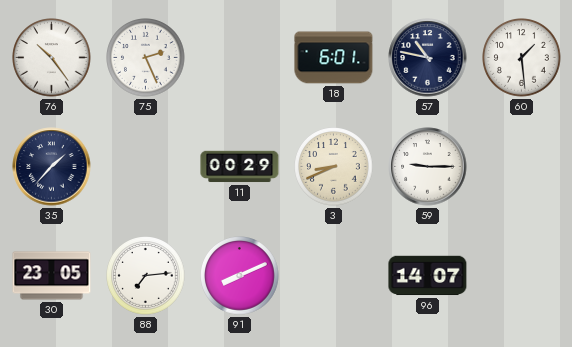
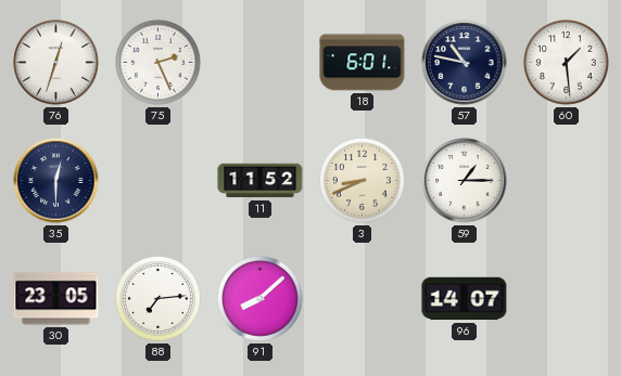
76: 10:24 -> 12:33
35: 1:37 -> 12:30
11: 00:29 -> 11:52
59: 9:15 -> 1:15
91: 8:11 -> 8:08
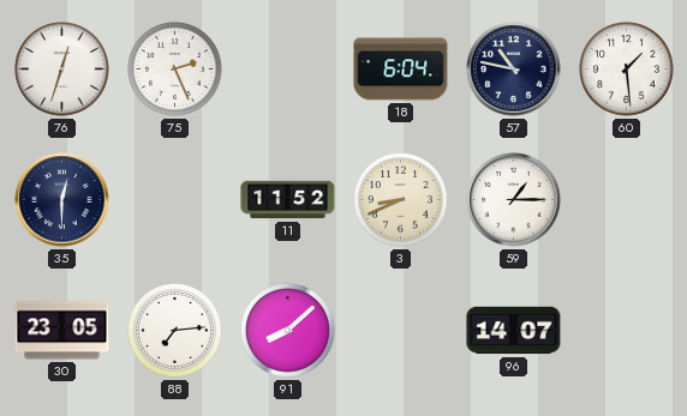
18: 6:01 -> 6:04
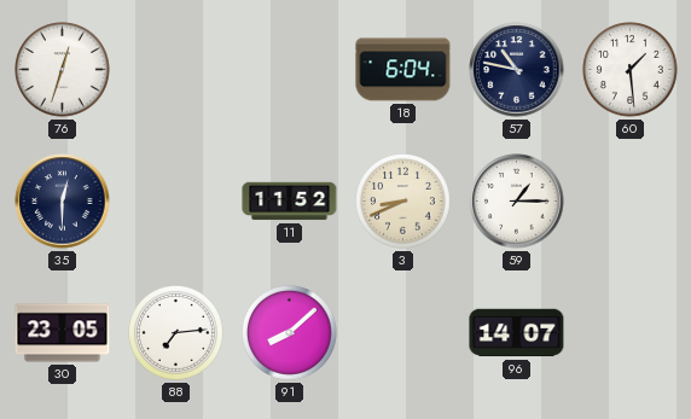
75: 2:26 -> none
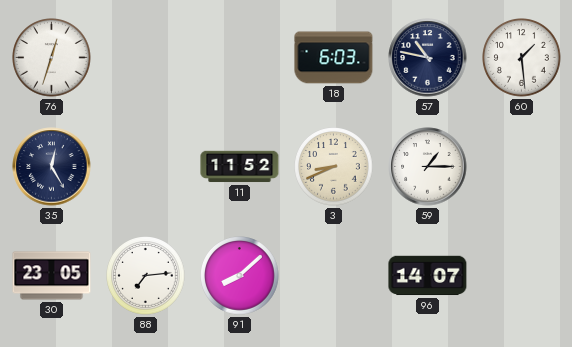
18: 6:04 -> 6:03
35: 12:30 -> 12:25
